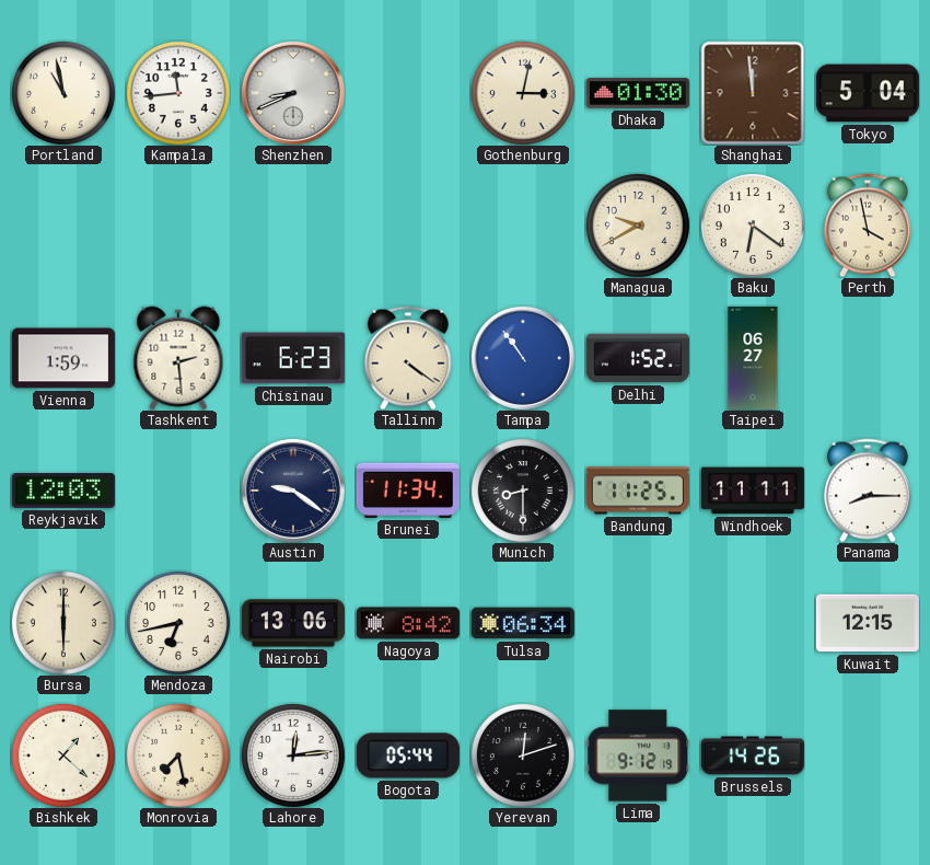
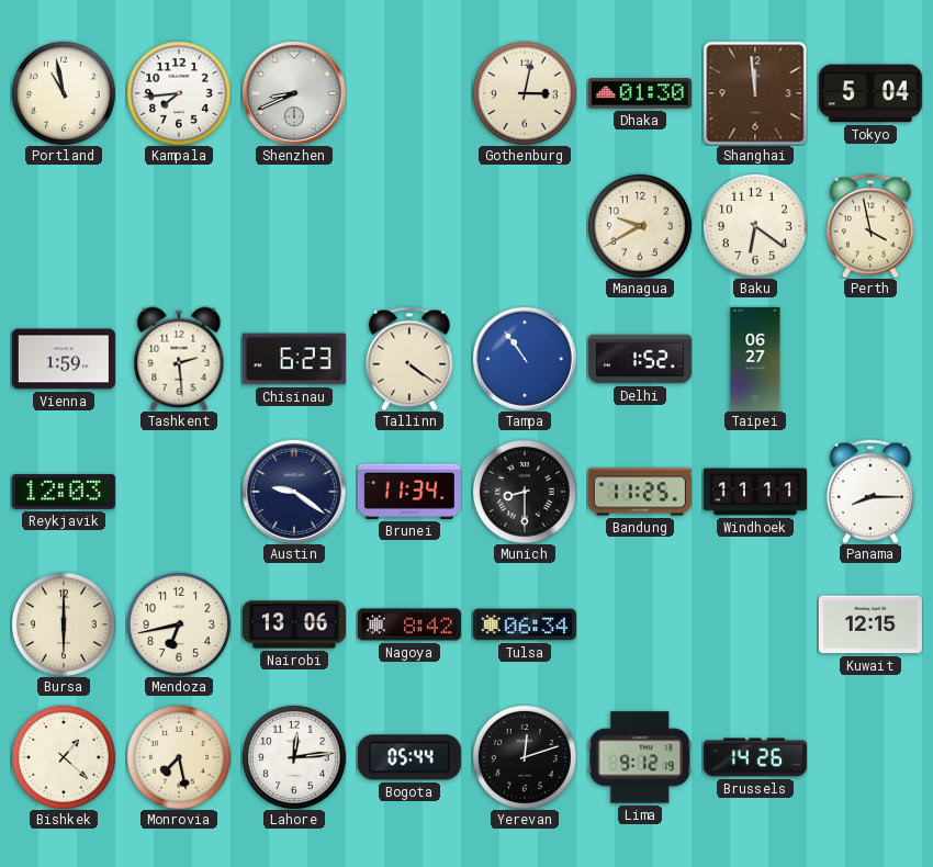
Kampala: 11:44 -> 7:44
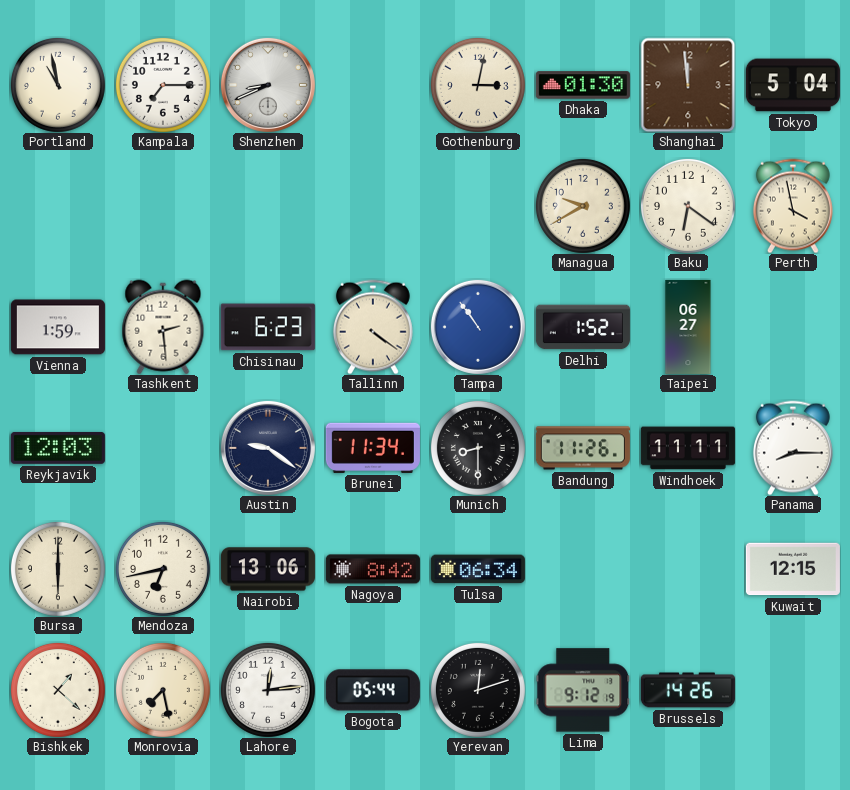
Kampala: 7:44 -> 7:15
Bandung: 11:25 -> 11:26
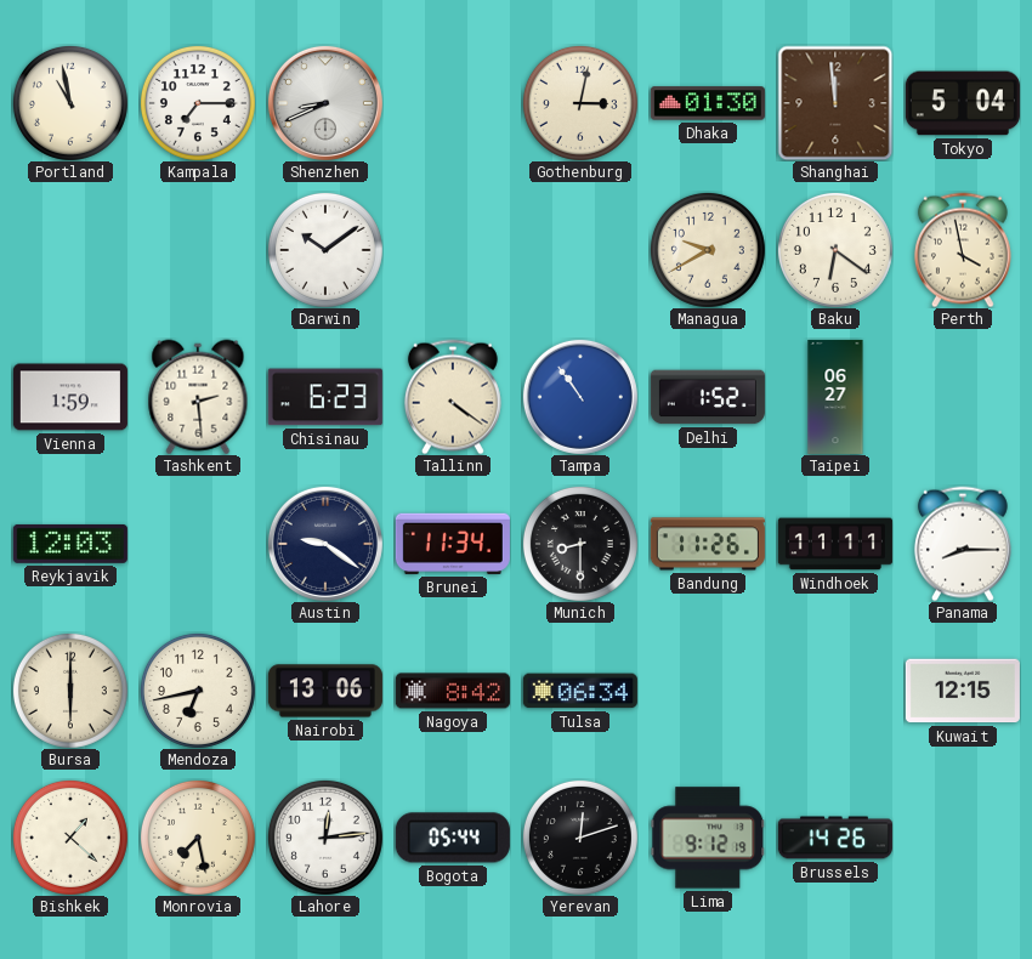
Darwin: none -> 10:09
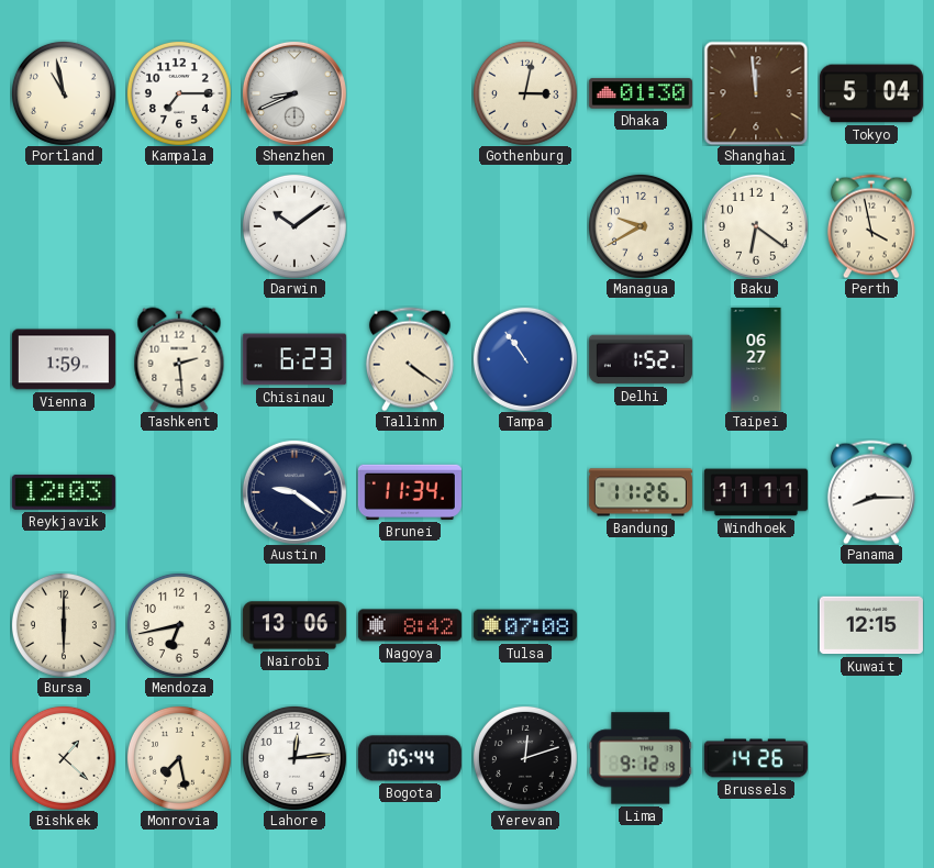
Munich: 8:30 -> none
Tulsa: 06:34 -> 07:08
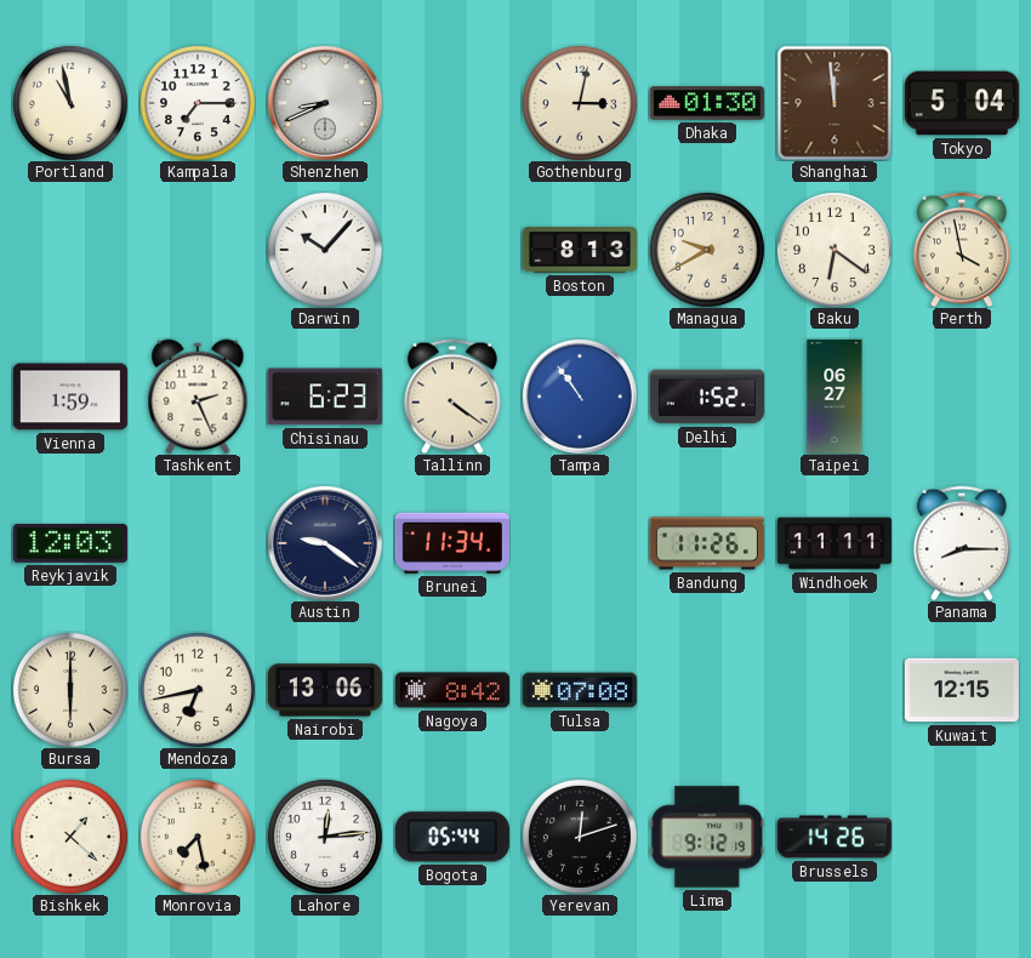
Darwin: 10:09 -> 10:07
Boston: none -> 8:13
Tashkent: 2:29 -> 2:26
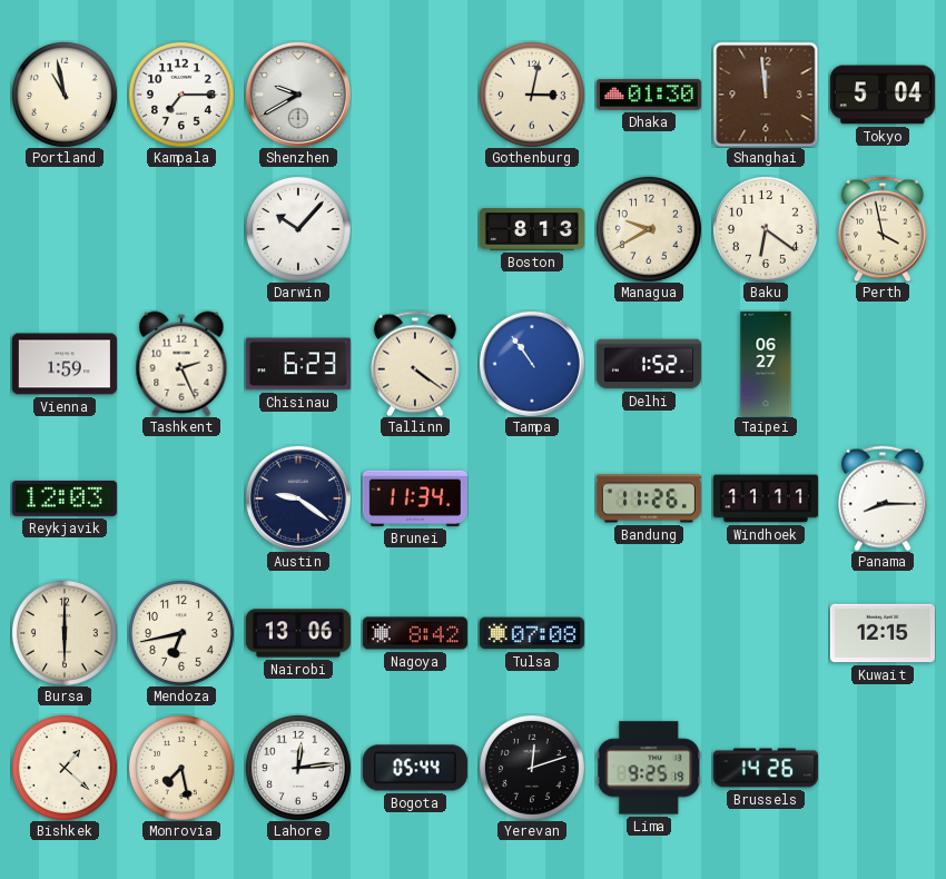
Shenzhen: 8:41 -> 9:40
Lima: 9:12 -> 9:25
